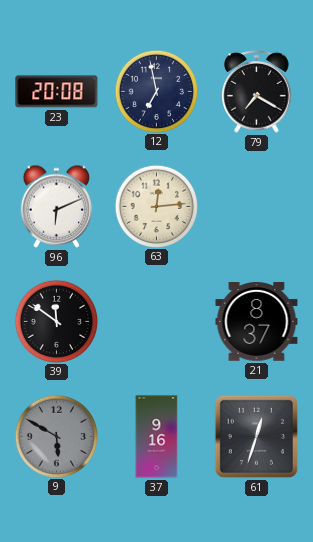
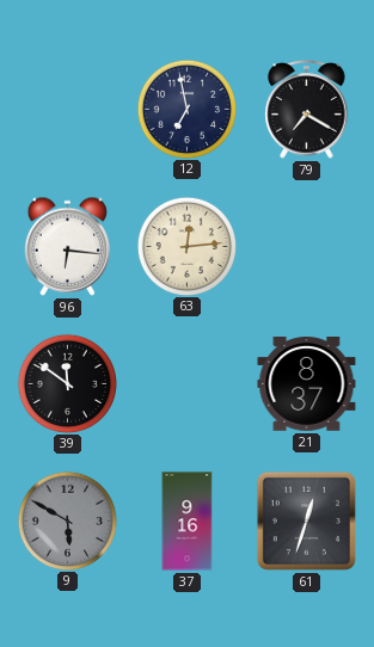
23: 20:08 -> none
96: 6:11 -> 6:16
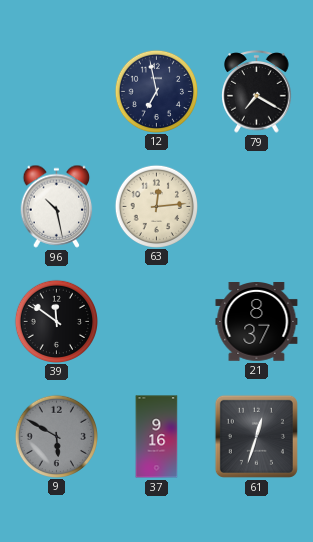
96: 6:16 -> 10:28
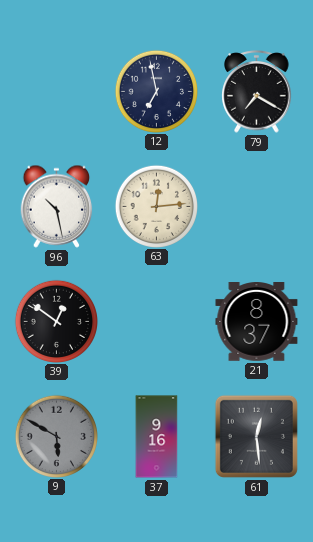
39: 11:51 -> 12:51
61: 12:33 -> 12:29
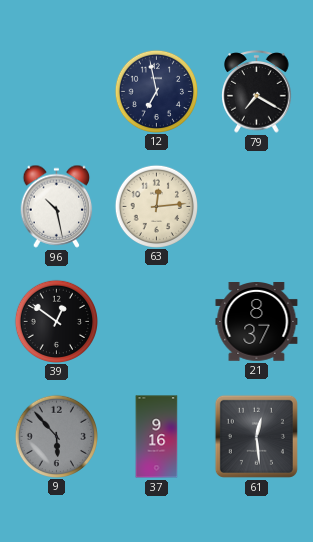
9: 5:50 -> 5:53
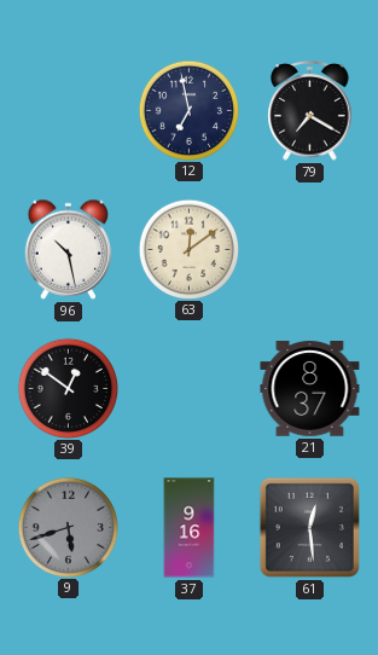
63: 12:14 -> 12:09
9: 5:53 -> 5:42
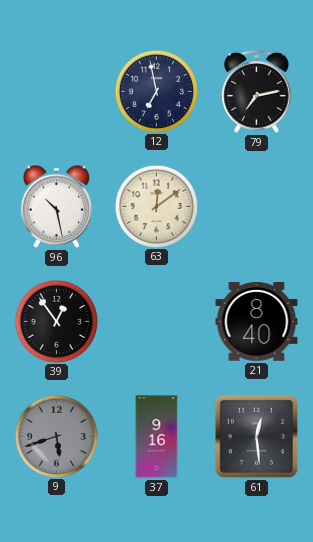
79: 7:20 -> 7:13
39: 12:51 -> 12:54
21: 8:37 -> 8:40
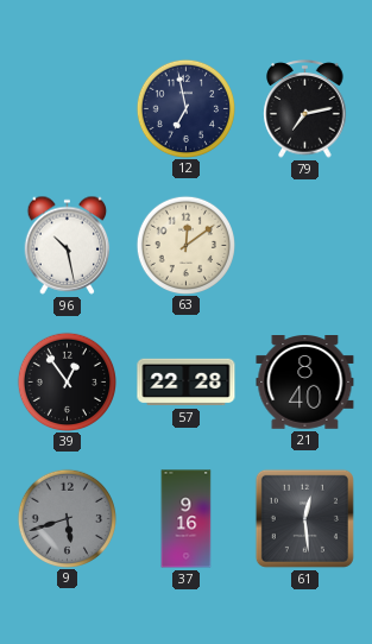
57: none -> 22:28
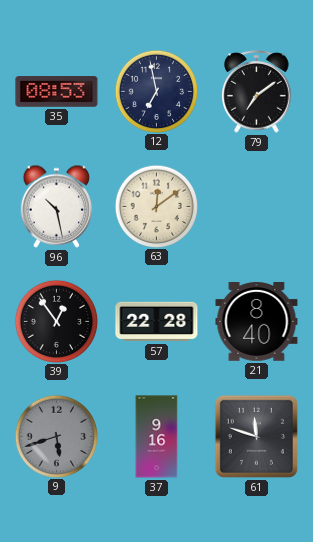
35: none -> 08:53
79: 7:13 -> 7:09
61: 12:29 -> 11:48
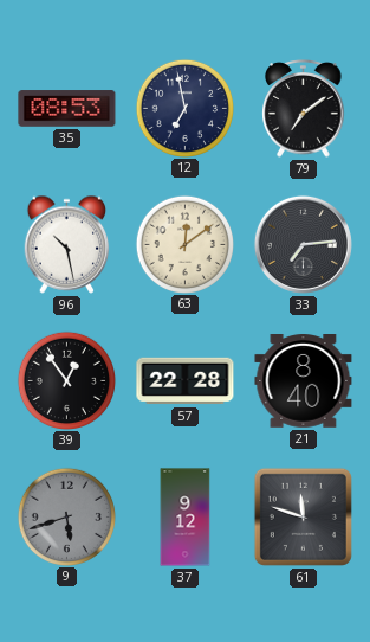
33: none -> 7:14
37: 9:16 -> 9:12
